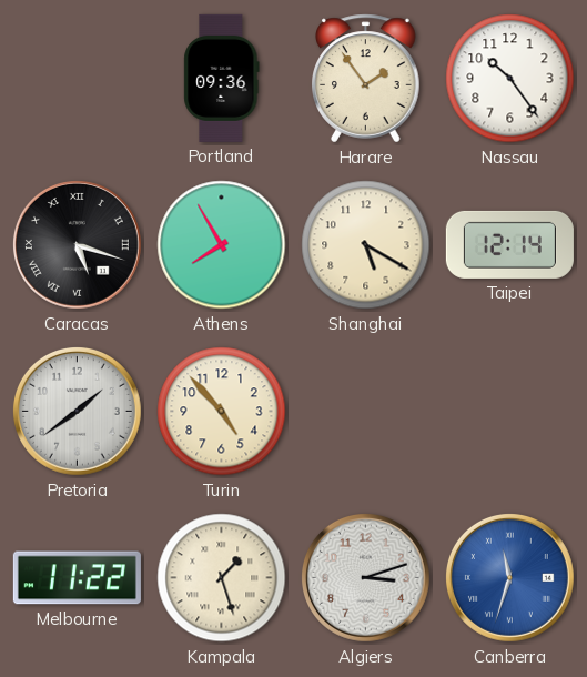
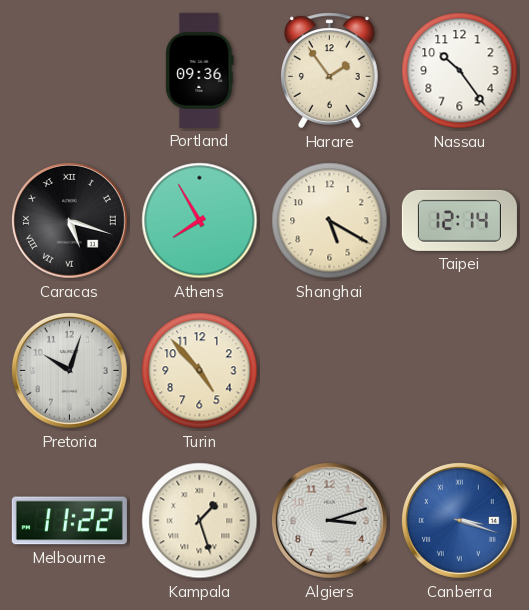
Pretoria: 1:39 -> 10:03
Canberra: 11:33 -> 3:18
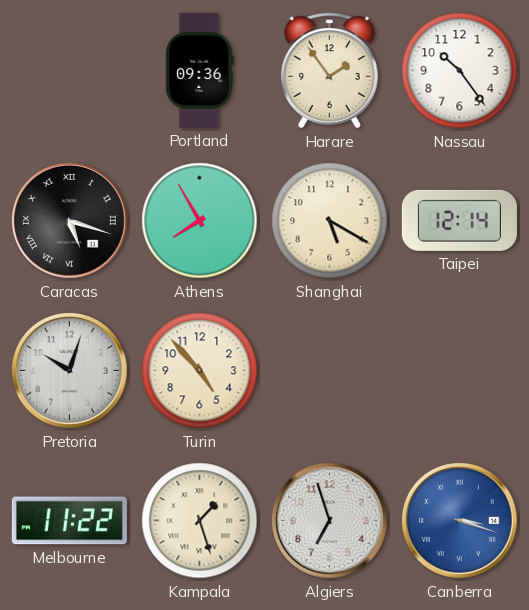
Algiers: 3:12 -> 6:57
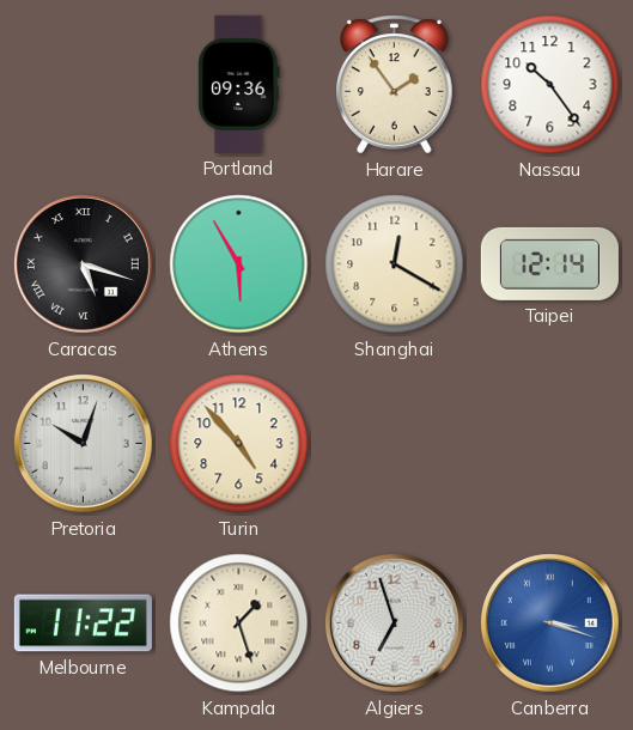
Athens: 7:55 -> 5:55
Shanghai: 5:20 -> 12:20
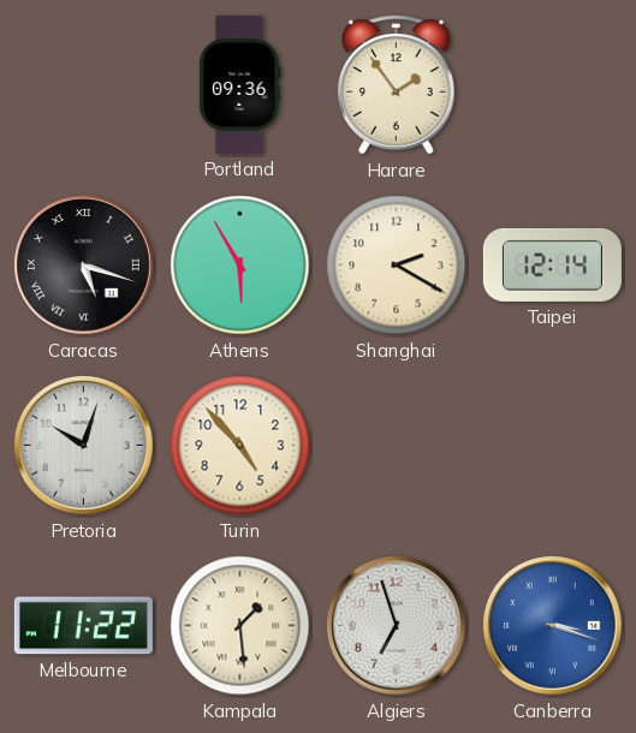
Nassau: 10:24 -> none
Shanghai: 12:20 -> 2:20
Kampala: 1:27 -> 1:29
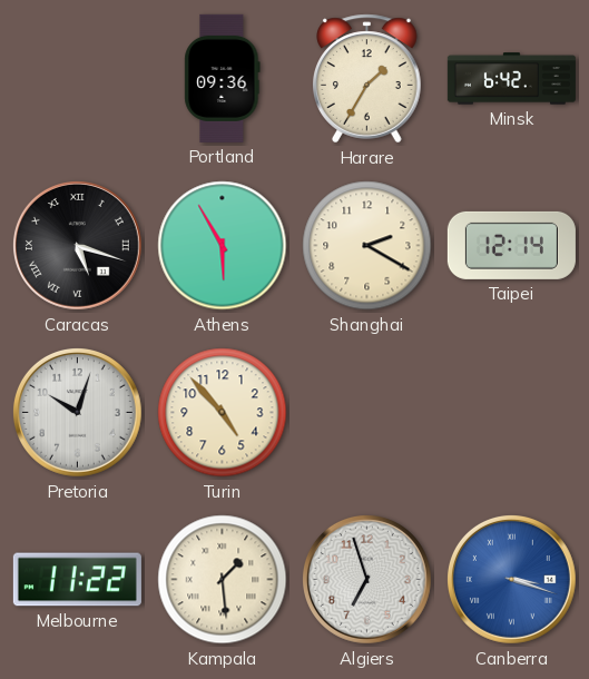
Harare: 1:54 -> 1:35
Minsk: none -> 6:42
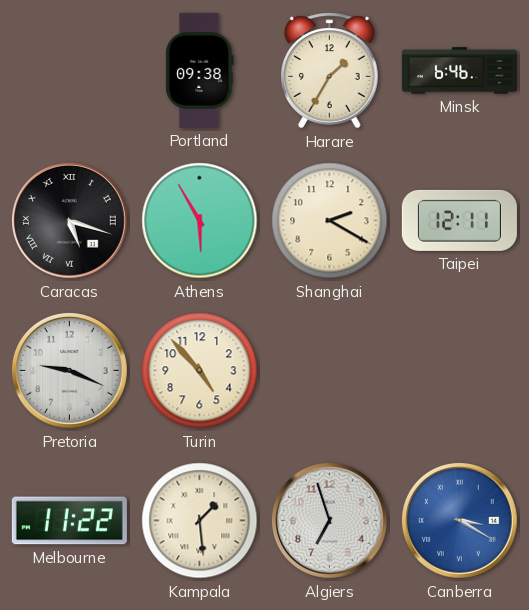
Portland: 09:36 -> 09:38
Minsk: 6:42 -> 6:46
Taipei: 12:14 -> 12:11
Pretoria: 10:03 -> 9:19
Canberra: 3:18 -> 3:20
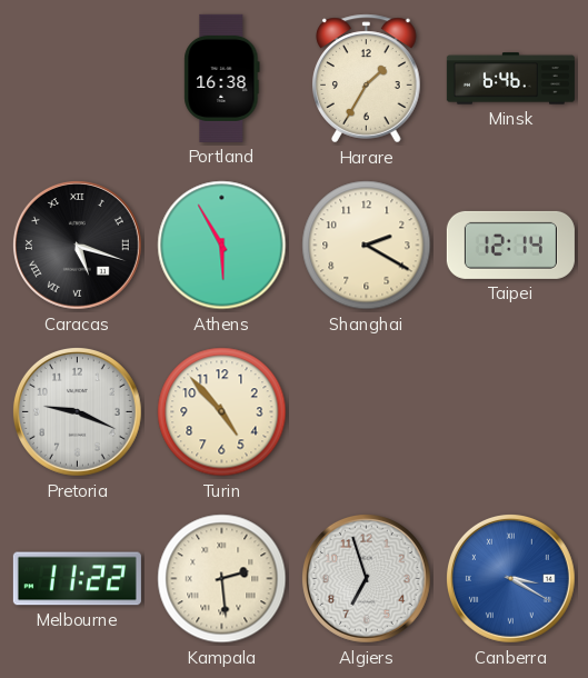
Portland: 09:38 -> 16:38
Taipei: 12:11 -> 12:14
Kampala: 1:29 -> 2:29
